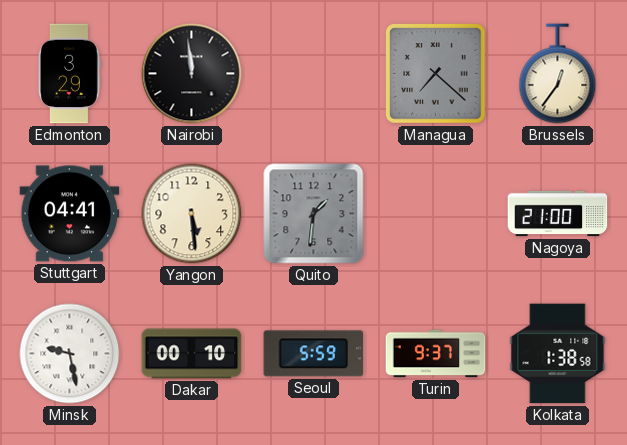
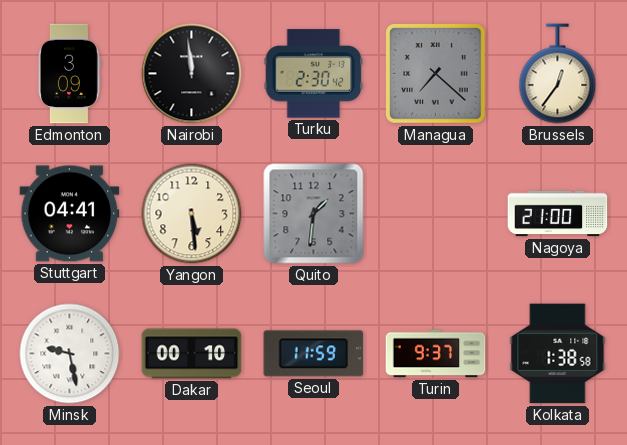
Edmonton: 3:29 -> 3:09
Turku: none -> 2:30
Seoul: 5:59 -> 11:59
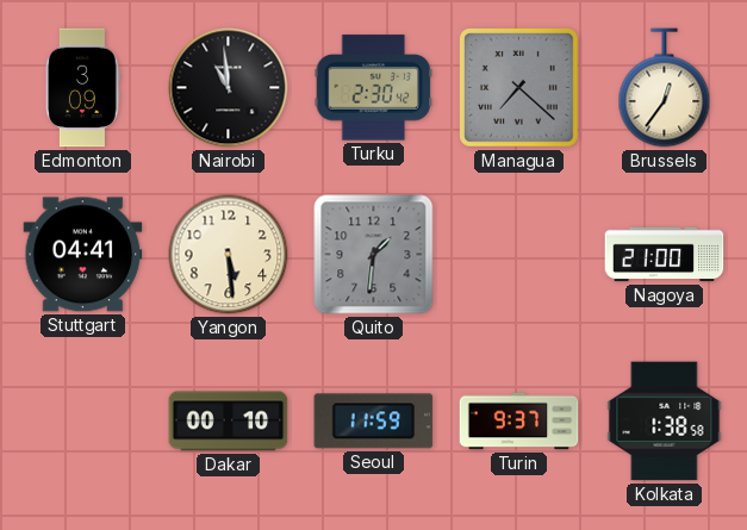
Nairobi: 11:59 -> 10:59
Minsk: 9:28 -> none
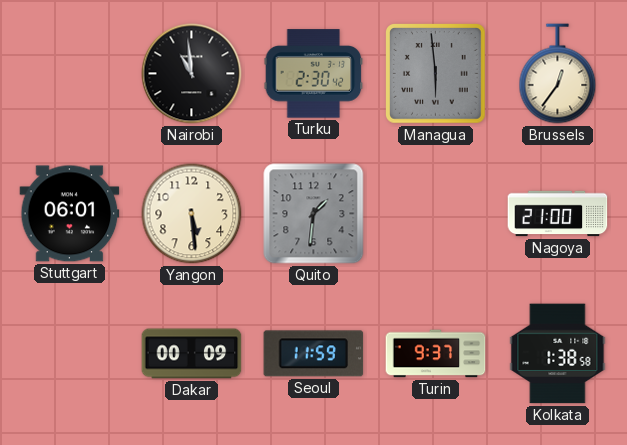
Edmonton: 3:09 -> none
Managua: 7:22 -> 5:59
Stuttgart: 04:41 -> 06:01
Dakar: 00:10 -> 00:09
